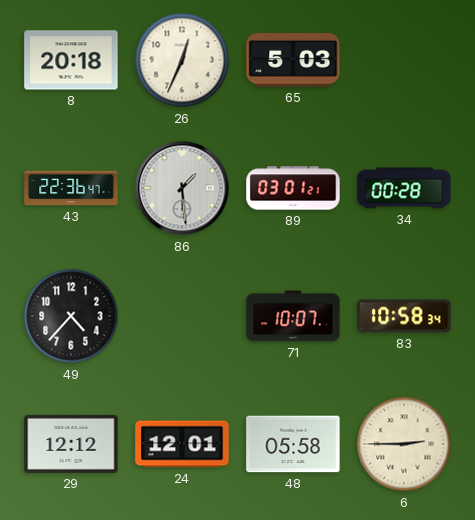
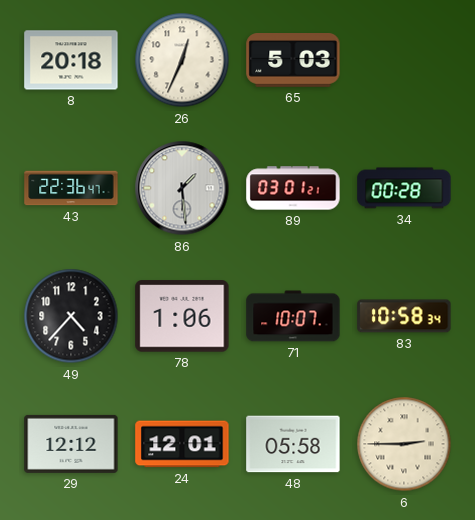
78: none -> 1:06
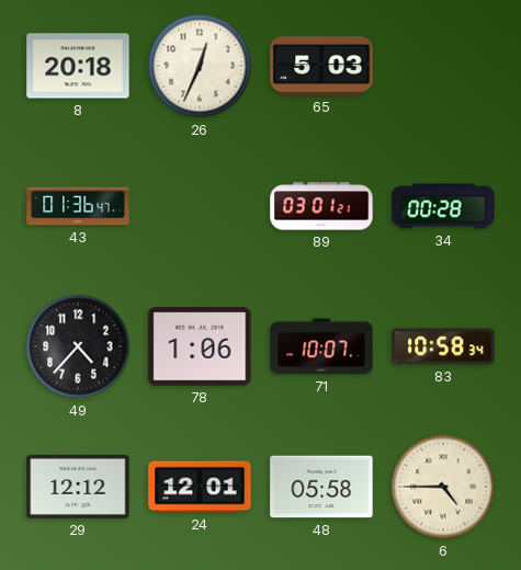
43: 22:36 -> 01:36
86: 1:29 -> none
6: 2:45 -> 4:45
